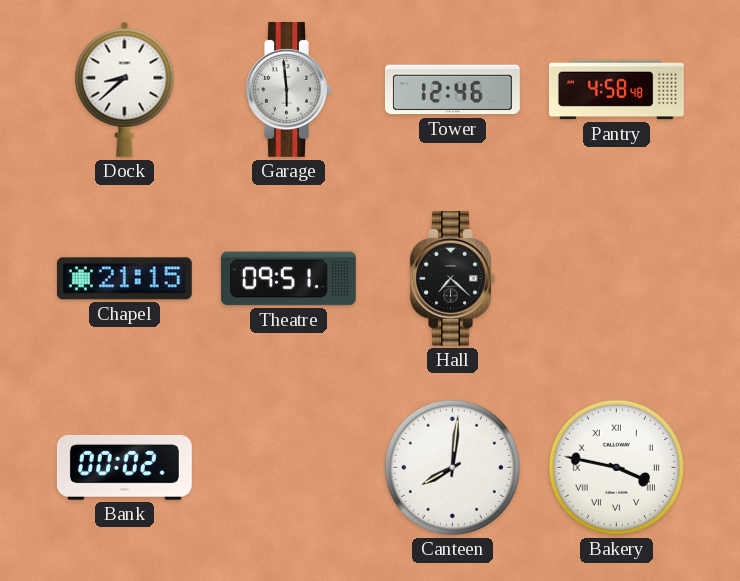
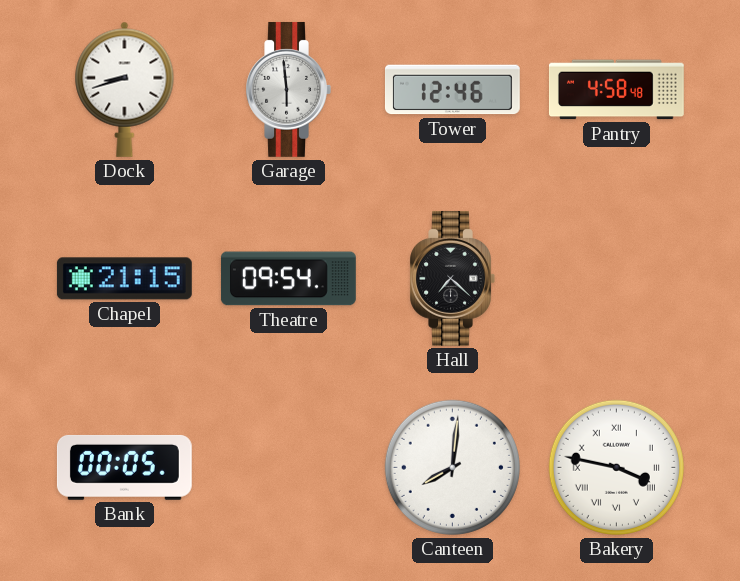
Dock: 8:38 -> 8:42
Theatre: 09:51 -> 09:54
Bank: 00:02 -> 00:05
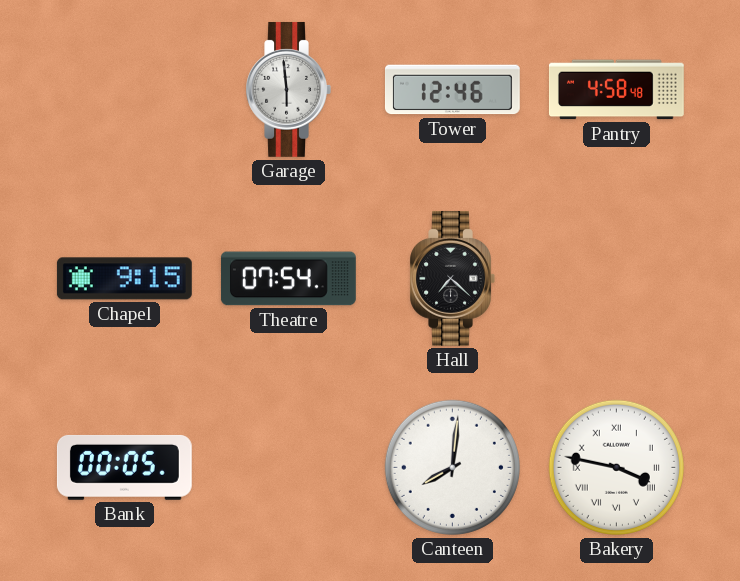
Dock: 8:42 -> none
Chapel: 21:15 -> 9:15
Theatre: 09:54 -> 07:54
